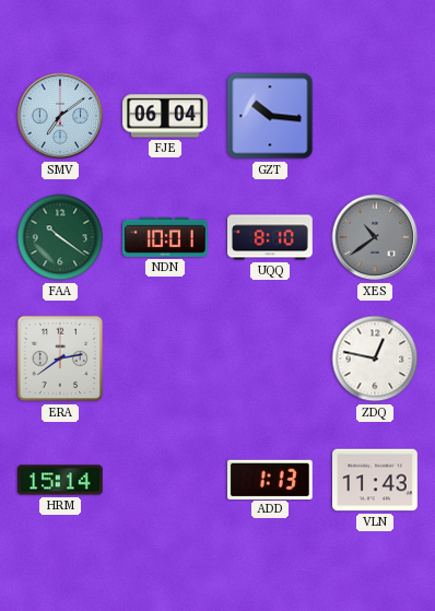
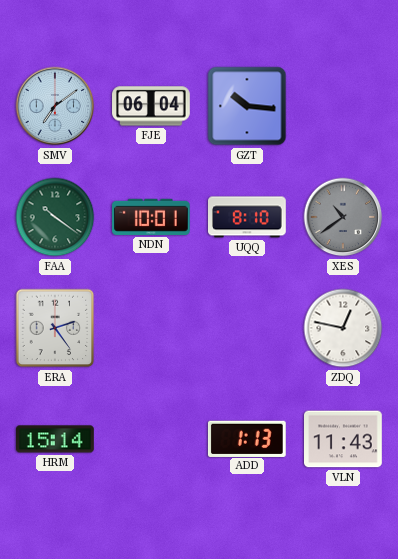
ERA: 2:39 -> 2:24
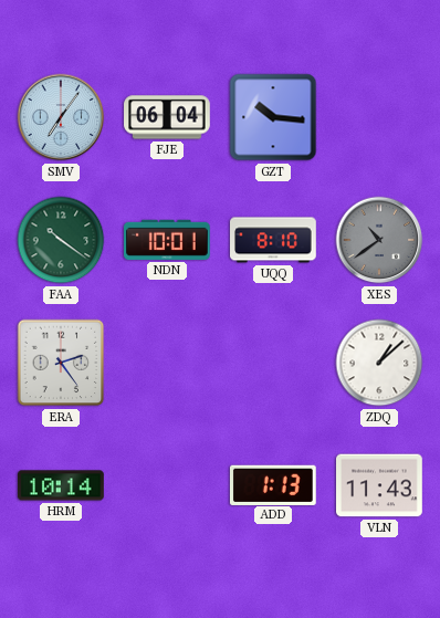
SMV: 7:09 -> 7:06
ZDQ: 12:47 -> 1:08
HRM: 15:14 -> 10:14
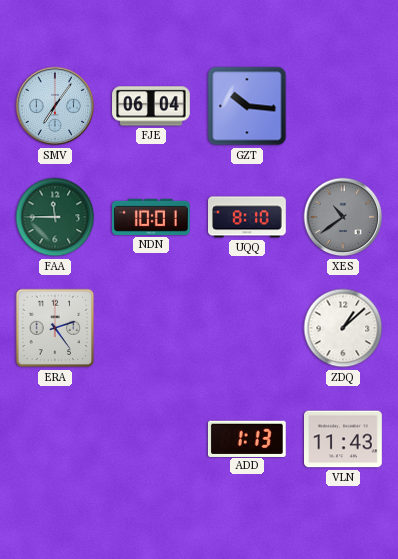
FAA: 10:21 -> 11:45
HRM: 10:14 -> none
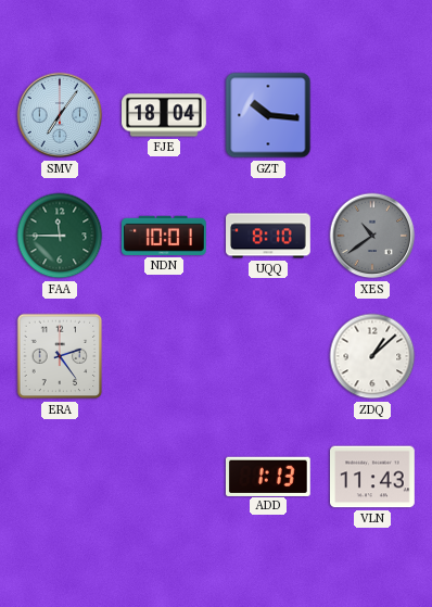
FJE: 06:04 -> 18:04
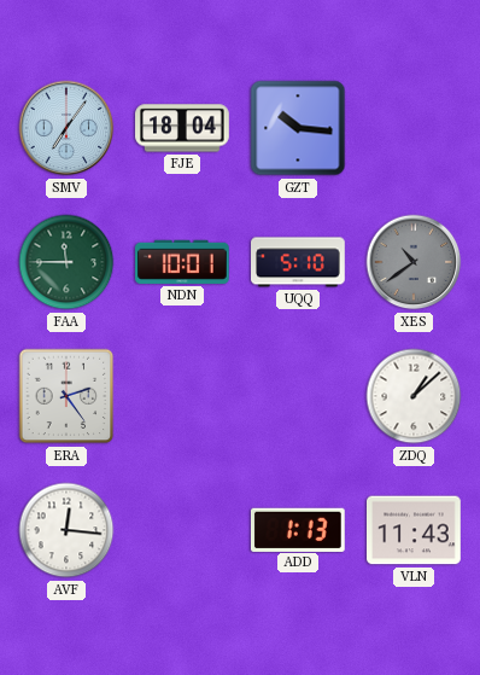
UQQ: 8:10 -> 5:10
AVF: none -> 12:16
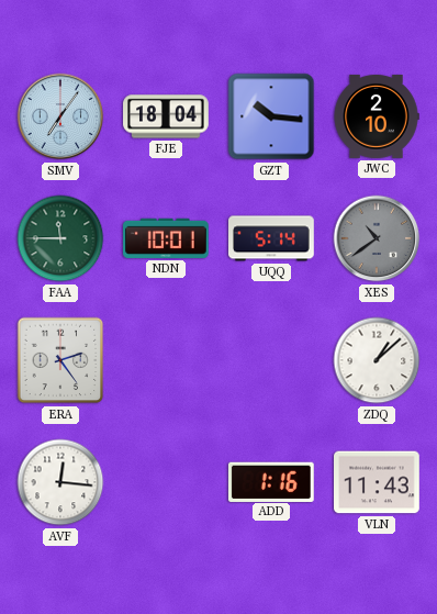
JWC: none -> 2:10
UQQ: 5:10 -> 5:14
ADD: 1:13 -> 1:16
